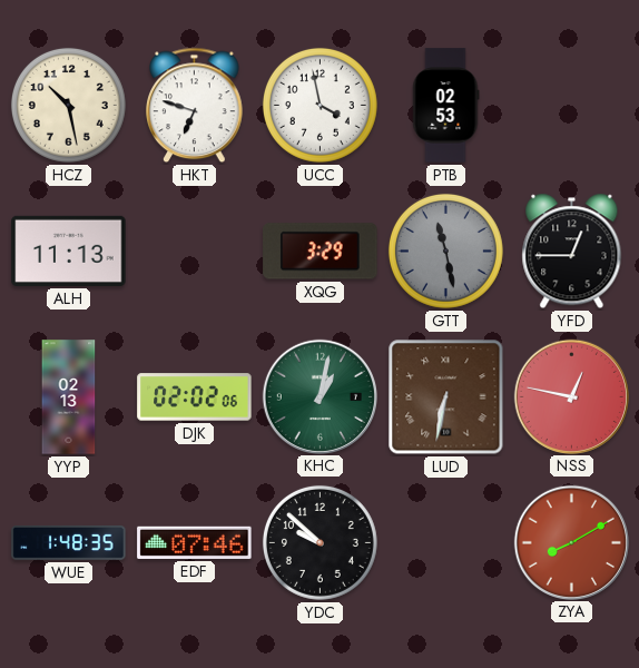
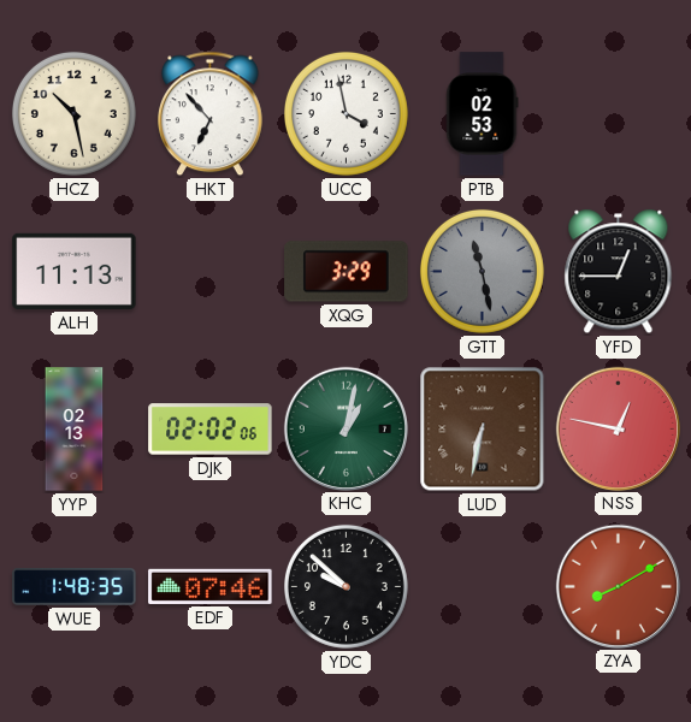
HKT: 6:48 -> 6:53
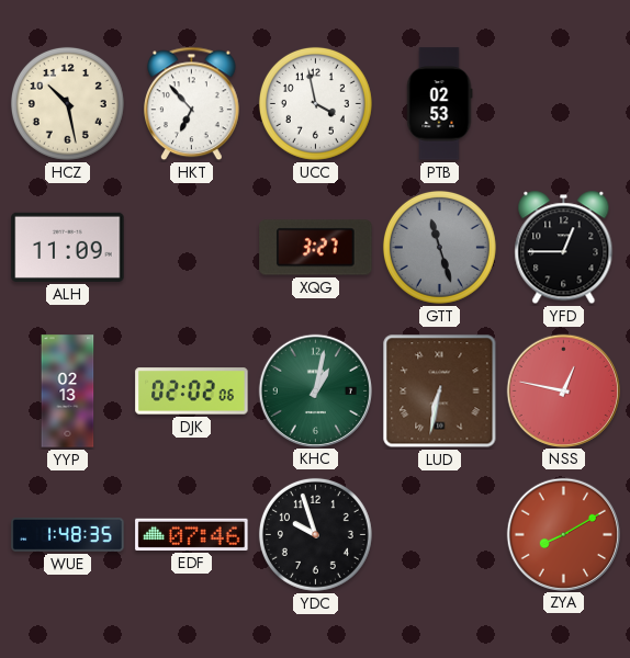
ALH: 11:13 -> 11:09
XQG: 3:29 -> 3:27
GTT: 11:28 -> 11:27
YDC: 9:52 -> 9:57
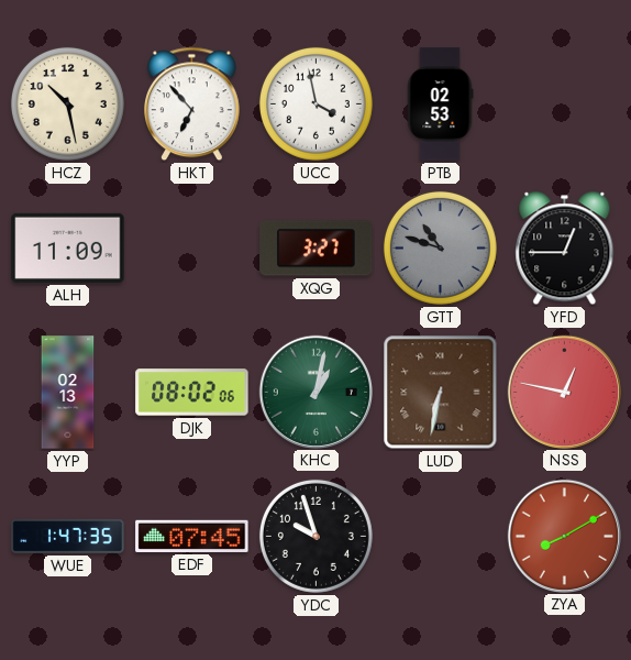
GTT: 11:27 -> 10:48
DJK: 02:02 -> 08:02
WUE: 1:48 -> 1:47
EDF: 07:46 -> 07:45
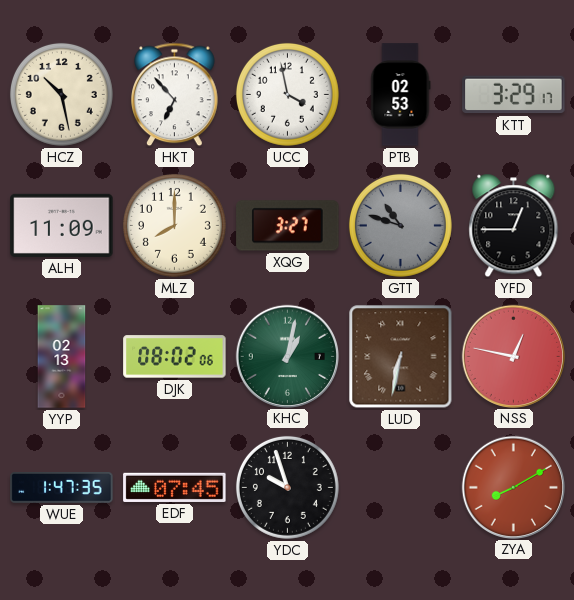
KTT: none -> 3:29
MLZ: none -> 8:00
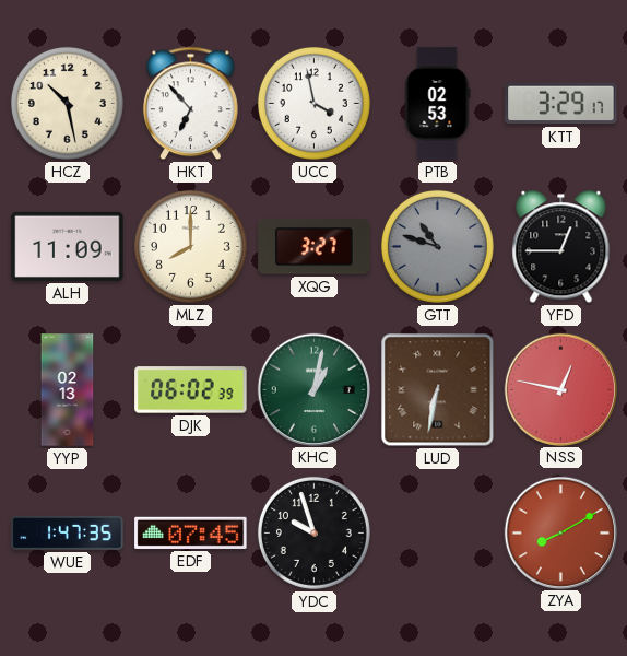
DJK: 08:02 -> 06:02
